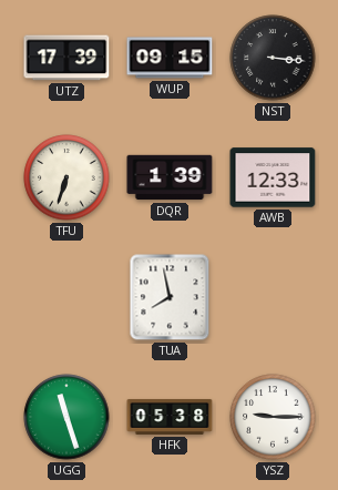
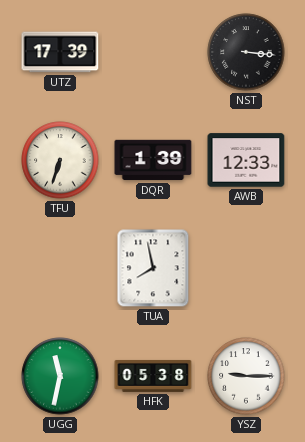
WUP: 09:15 -> none
UGG: 11:27 -> 11:32
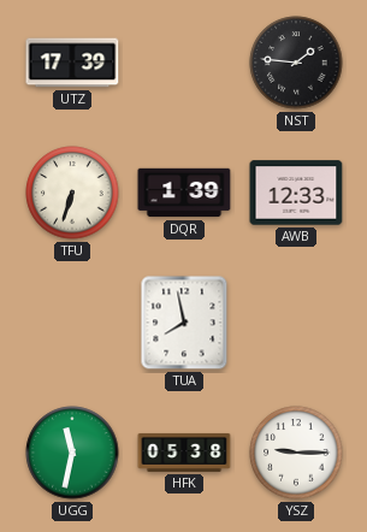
NST: 3:16 -> 1:46
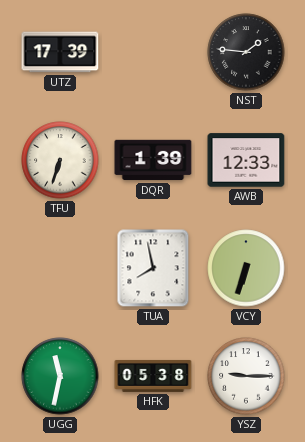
VCY: none -> 6:33
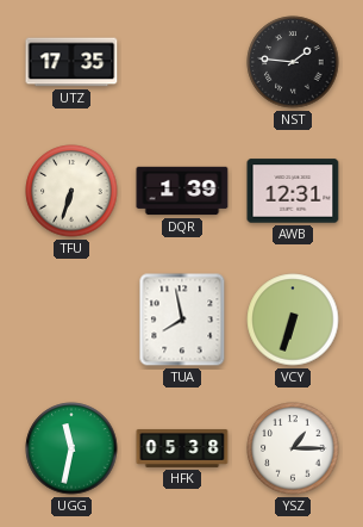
UTZ: 17:39 -> 17:35
AWB: 12:33 -> 12:31
YSZ: 9:15 -> 1:15
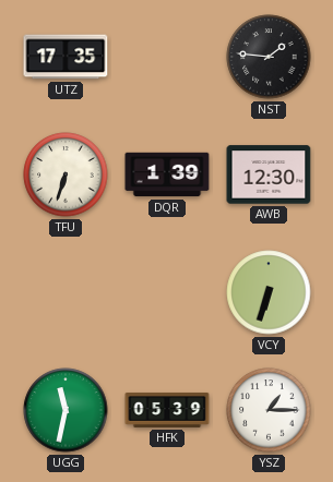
AWB: 12:31 -> 12:30
TUA: 7:58 -> none
HFK: 05:38 -> 05:39
